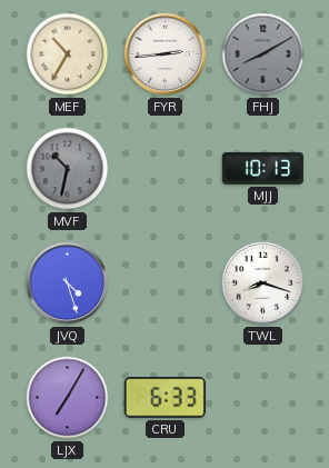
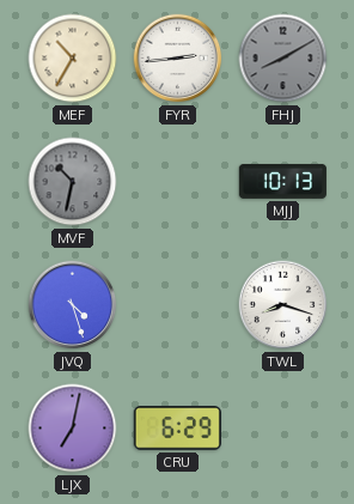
LJX: 7:05 -> 7:02
CRU: 6:33 -> 6:29
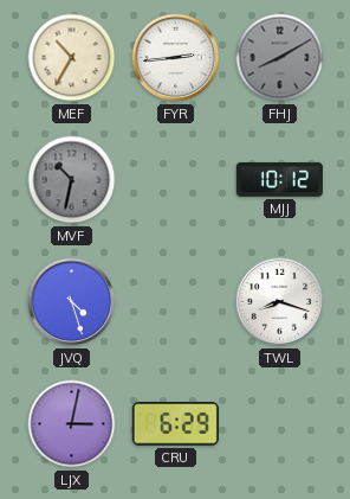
MJJ: 10:13 -> 10:12
LJX: 7:02 -> 3:02
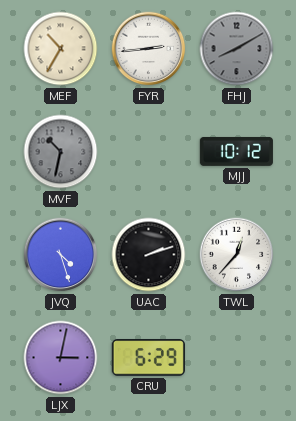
UAC: none -> 2:12
TWL: 8:18 -> 12:37
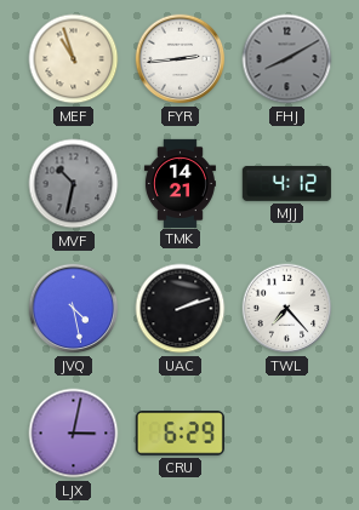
MEF: 10:35 -> 10:57
TMK: none -> 14:21
MJJ: 10:12 -> 4:12
JVQ: 4:27 -> 4:28
TWL: 12:37 -> 7:23
